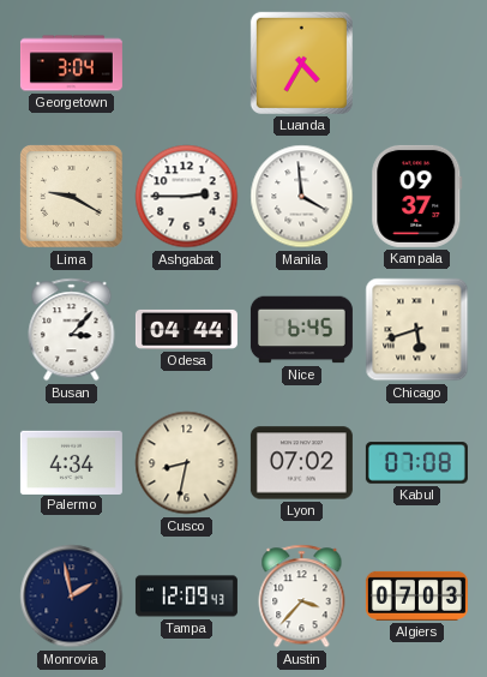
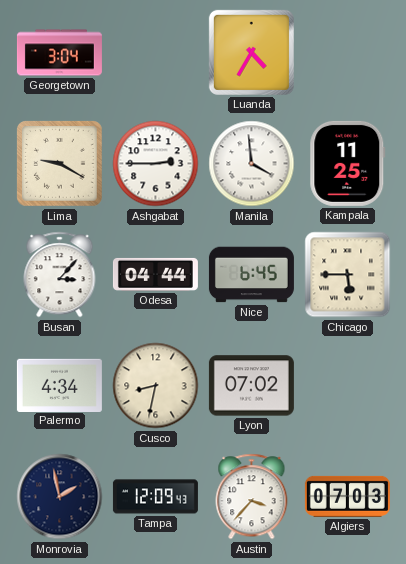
Kampala: 09:37 -> 11:25
Chicago: 5:42 -> 5:45
Kabul: 07:08 -> none
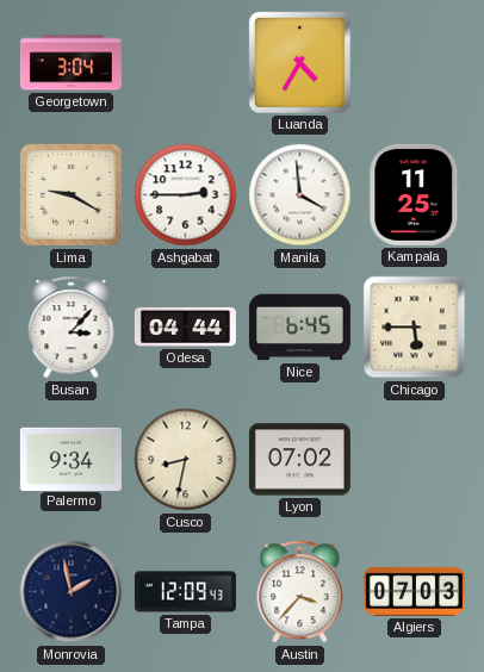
Palermo: 4:34 -> 9:34
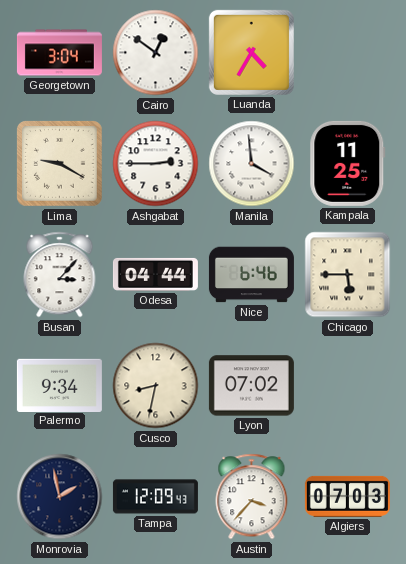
Cairo: none -> 12:51
Nice: 6:45 -> 6:46
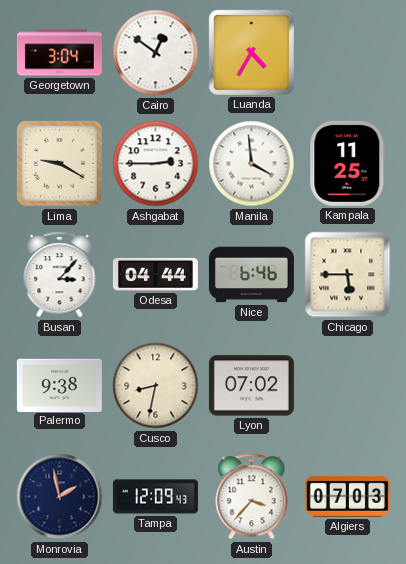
Palermo: 9:34 -> 9:38
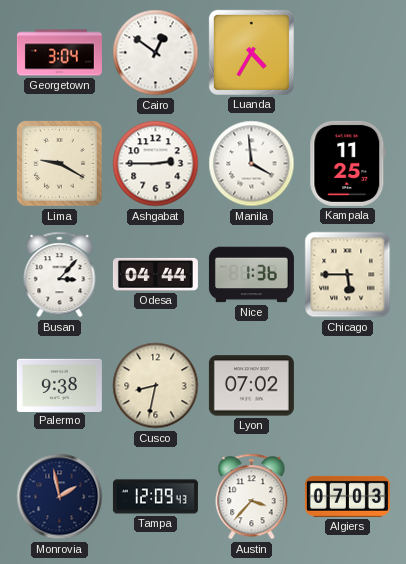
Nice: 6:46 -> 1:36
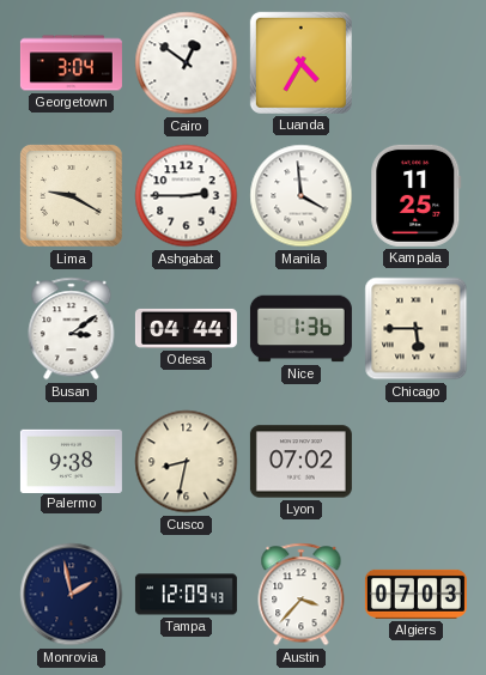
Busan: 3:07 -> 3:09
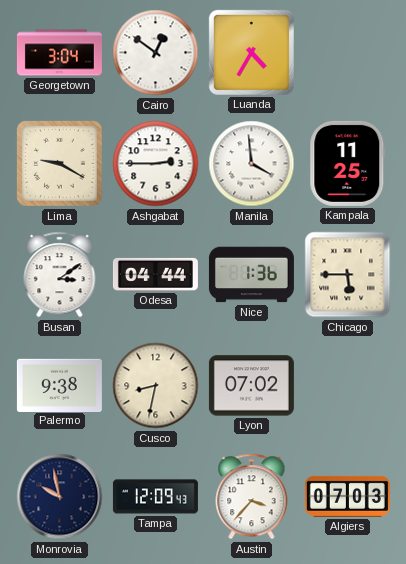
Monrovia: 1:58 -> 9:58
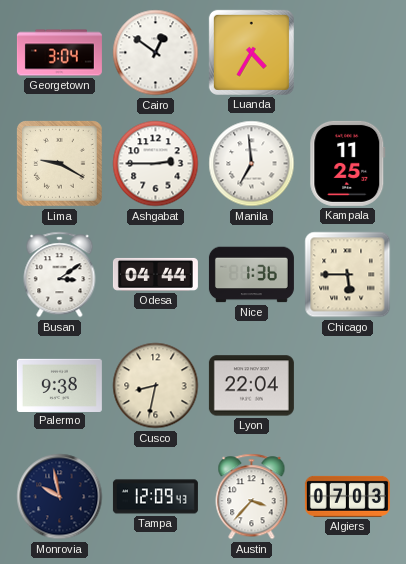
Manila: 3:59 -> 6:59
Lyon: 07:02 -> 22:04
